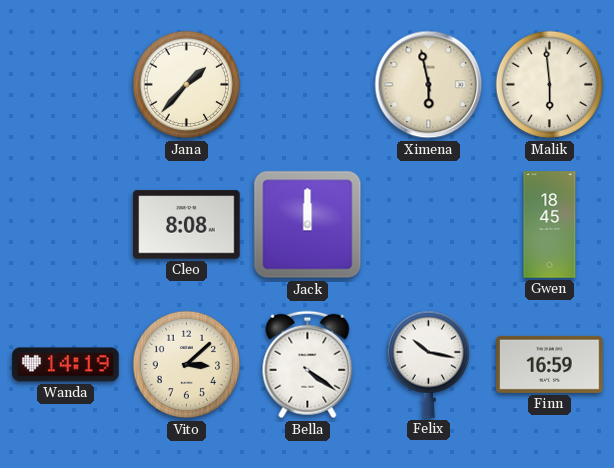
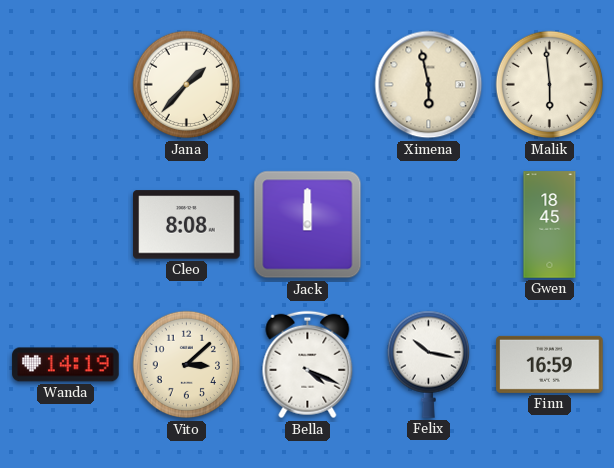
Bella: 4:21 -> 4:19
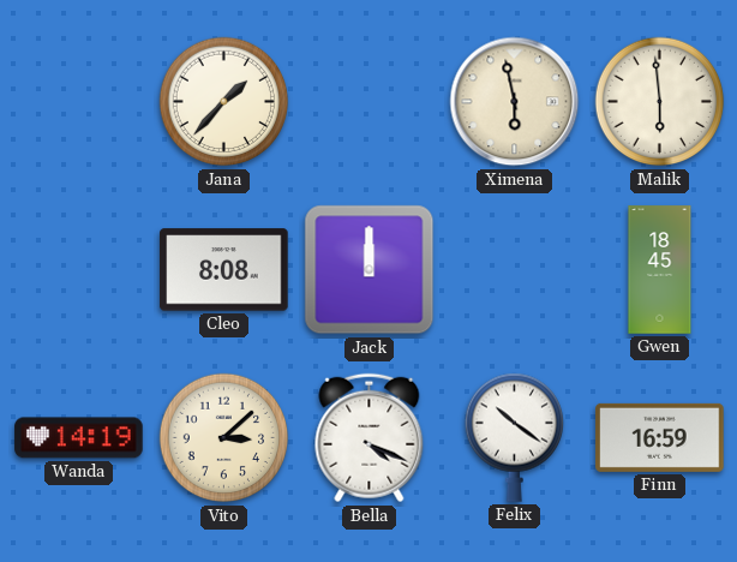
Felix: 10:17 -> 10:21
